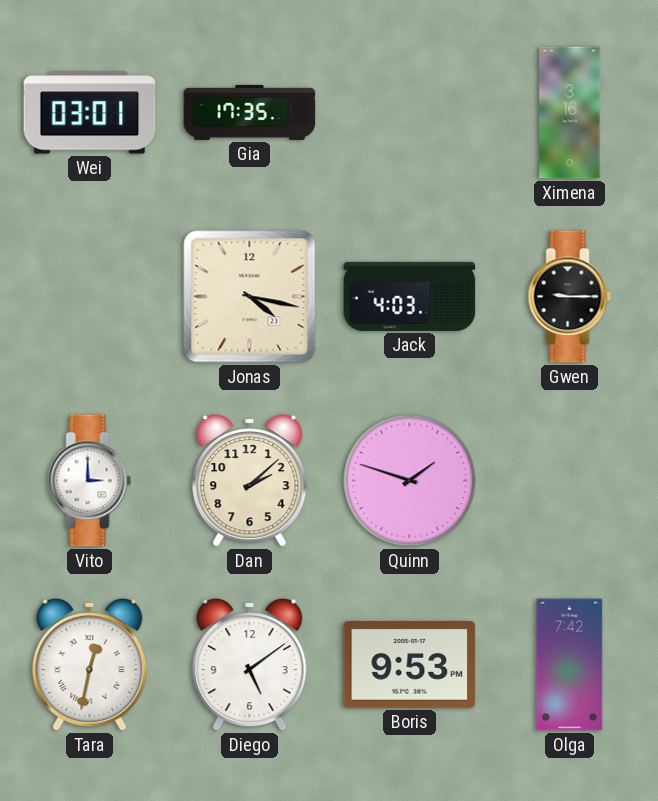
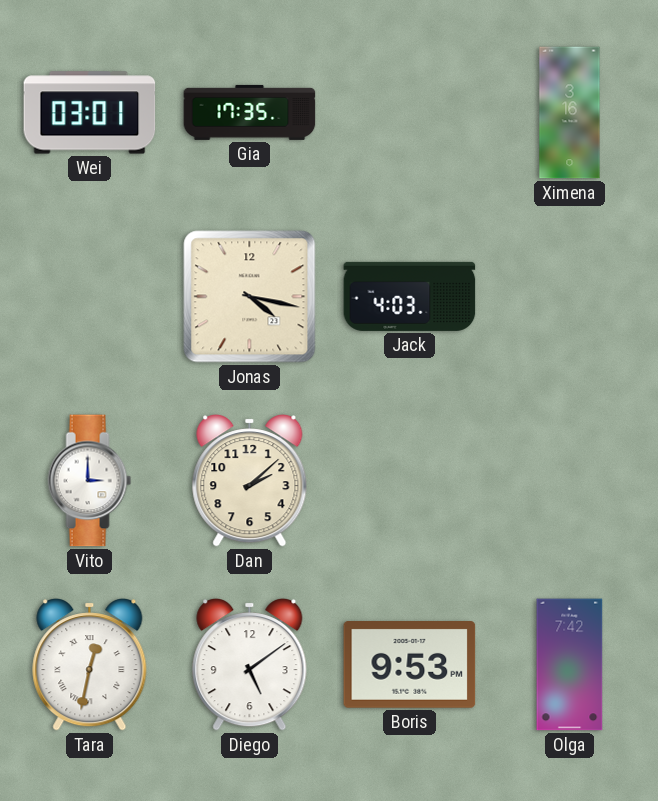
Gwen: 9:15 -> none
Quinn: 1:48 -> none
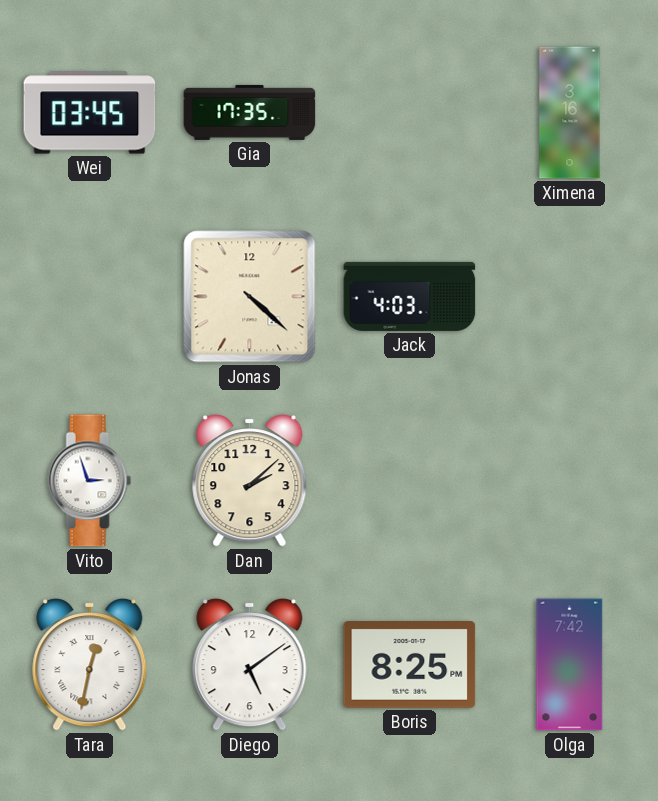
Wei: 03:01 -> 03:45
Jonas: 4:17 -> 4:22
Vito: 3:00 -> 2:57
Boris: 9:53 -> 8:25
